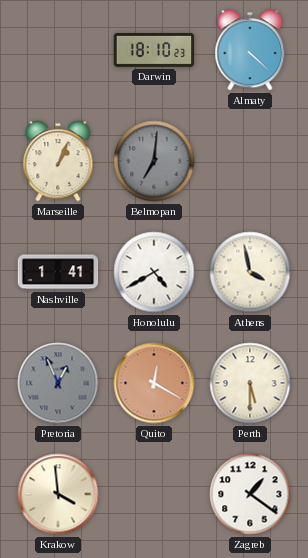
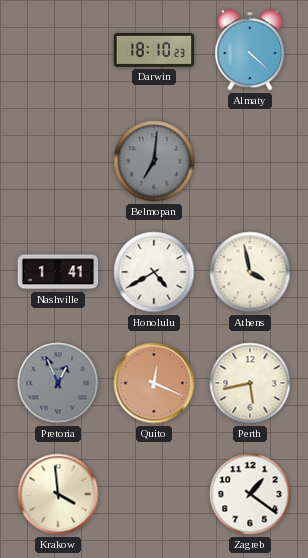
Marseille: 1:04 -> none
Quito: 12:20 -> 12:19
Perth: 5:30 -> 5:43
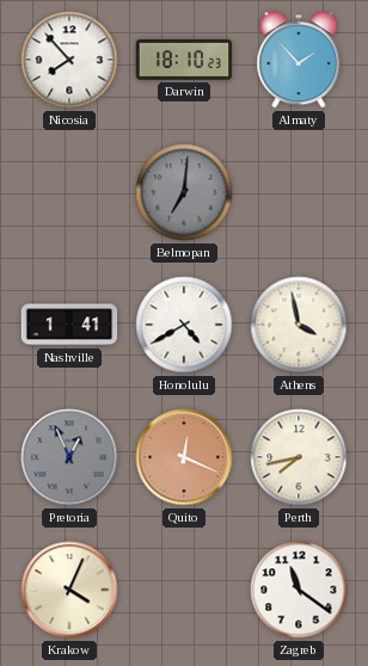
Nicosia: none -> 7:53
Almaty: 4:22 -> 1:53
Perth: 5:43 -> 7:43
Krakow: 3:59 -> 4:04
Zagreb: 1:21 -> 11:21
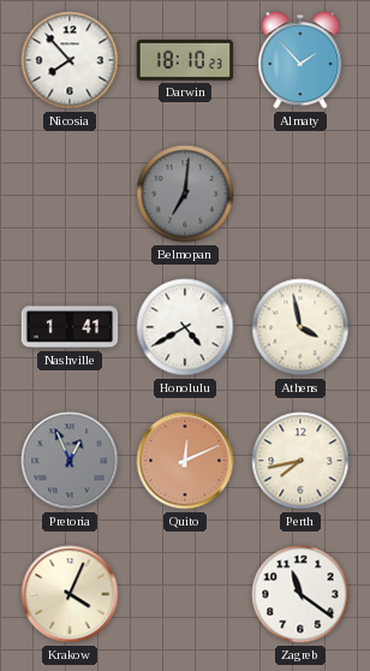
Quito: 12:19 -> 12:11
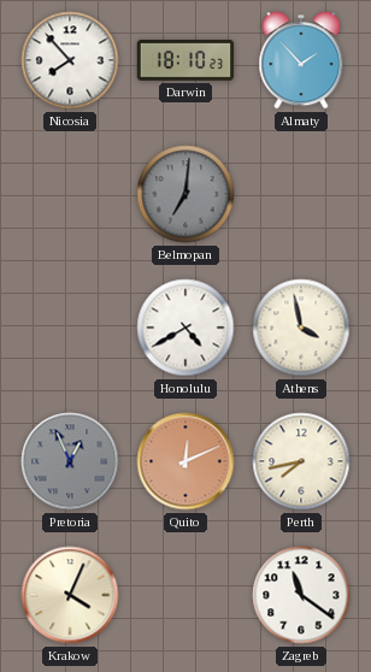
Nashville: 1:41 -> none
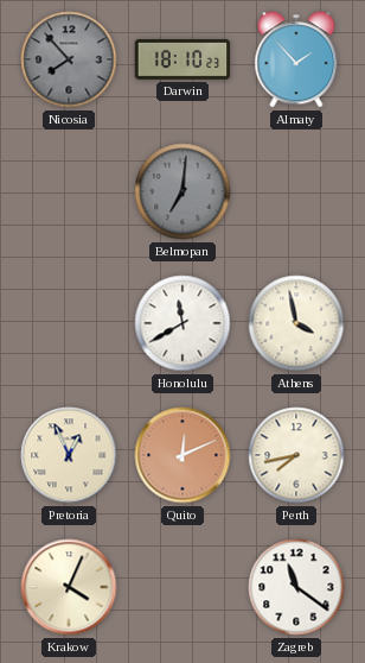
Nicosia dial: white -> grey
Honolulu: 4:40 -> 11:40
Pretoria dial: grey -> cream
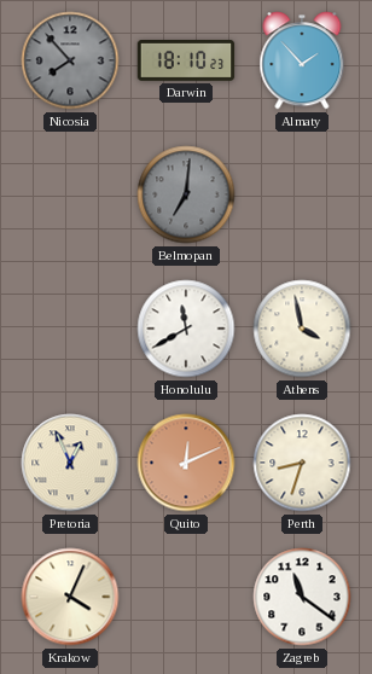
Perth: 7:43 -> 8:33
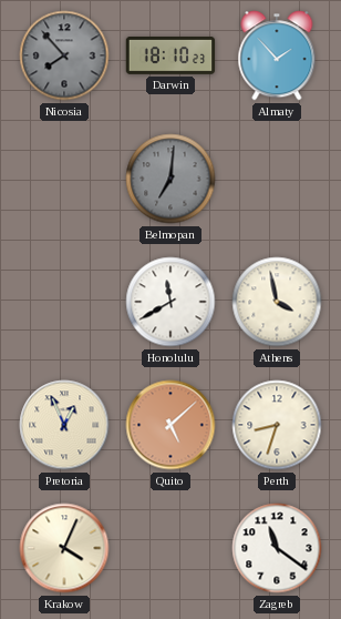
Quito: 12:11 -> 5:08
